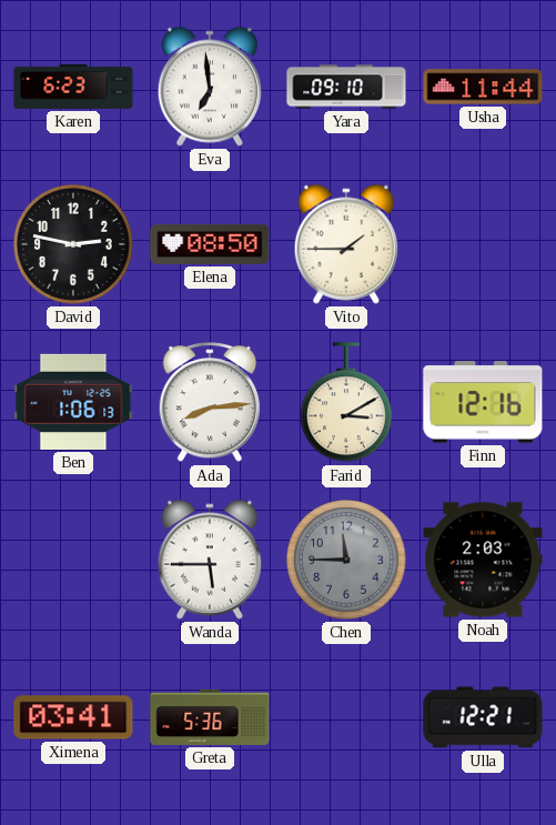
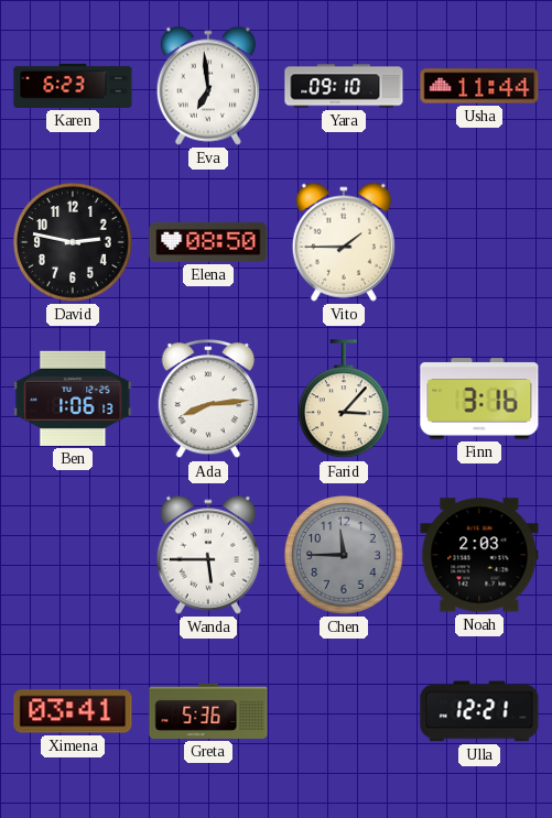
Farid: 3:10 -> 3:07
Finn: 12:16 -> 3:16
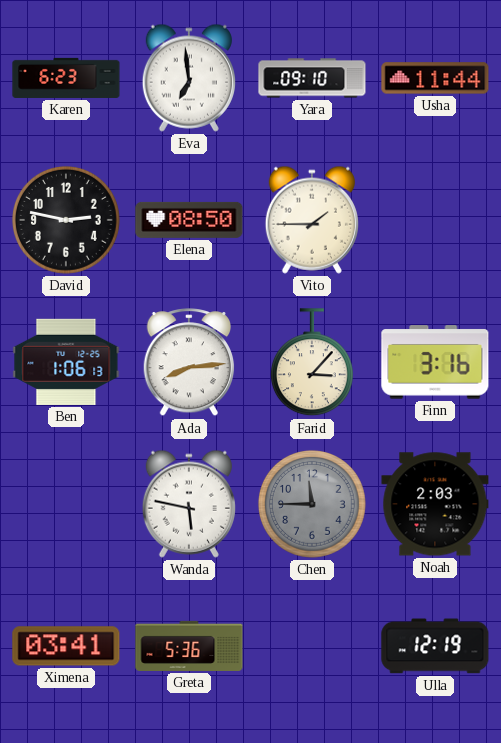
Wanda: 5:45 -> 5:47
Ulla: 12:21 -> 12:19
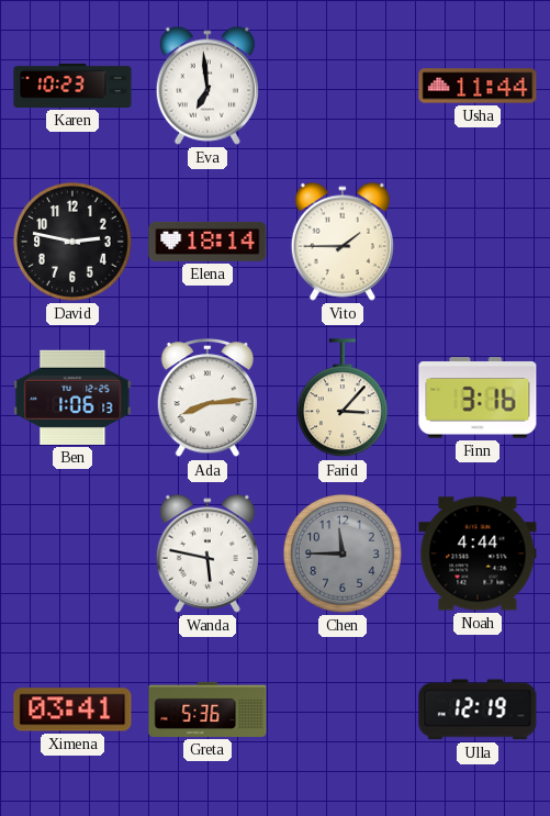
Karen: 6:23 -> 10:23
Yara: 09:10 -> none
Elena: 08:50 -> 18:14
Noah: 2:03 -> 4:44
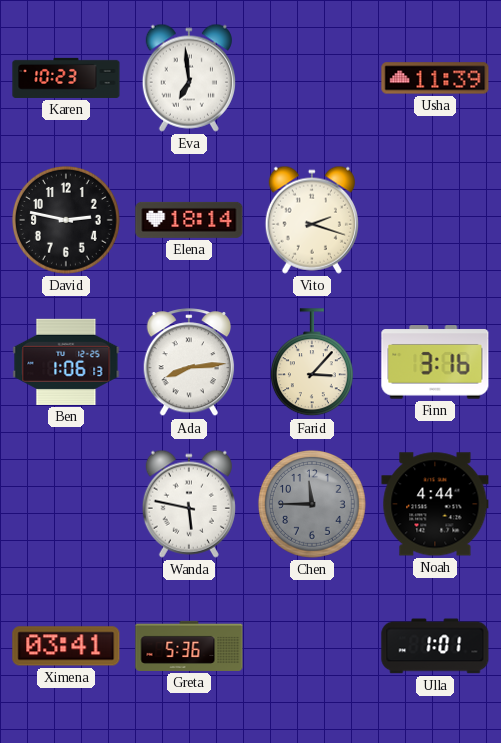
Usha: 11:44 -> 11:39
Vito: 1:45 -> 2:18
Ulla: 12:19 -> 1:01
